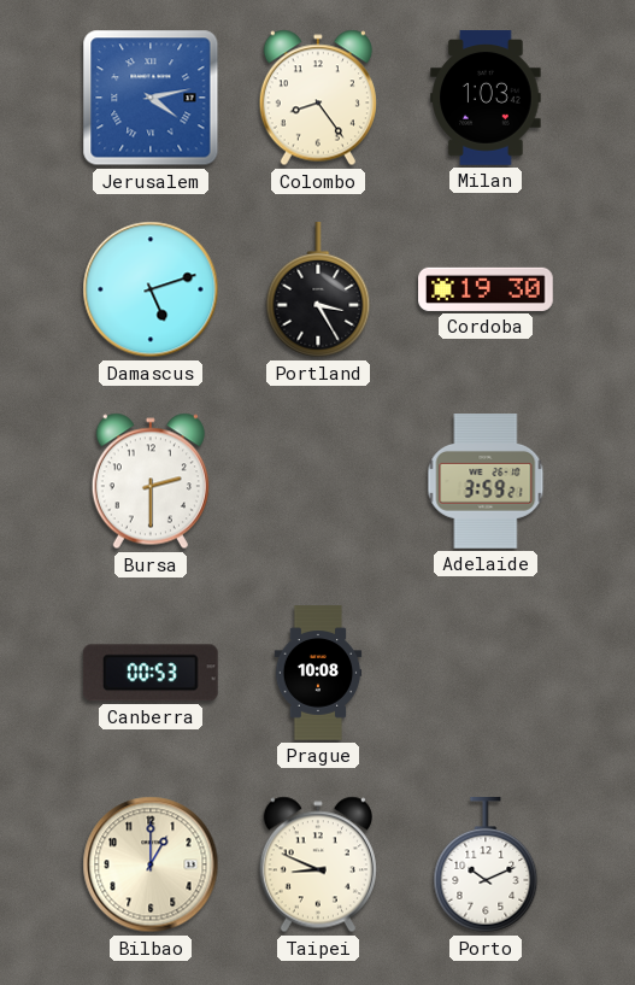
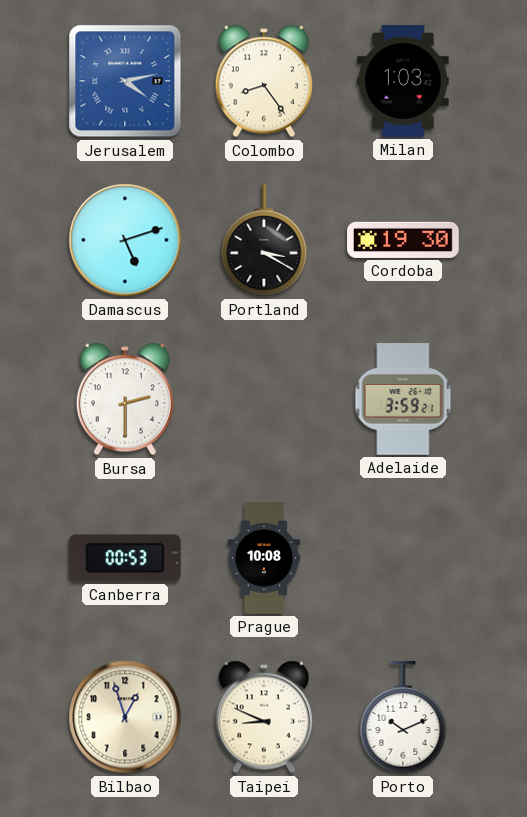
Portland: 3:25 -> 3:20
Bilbao: 1:00 -> 12:57
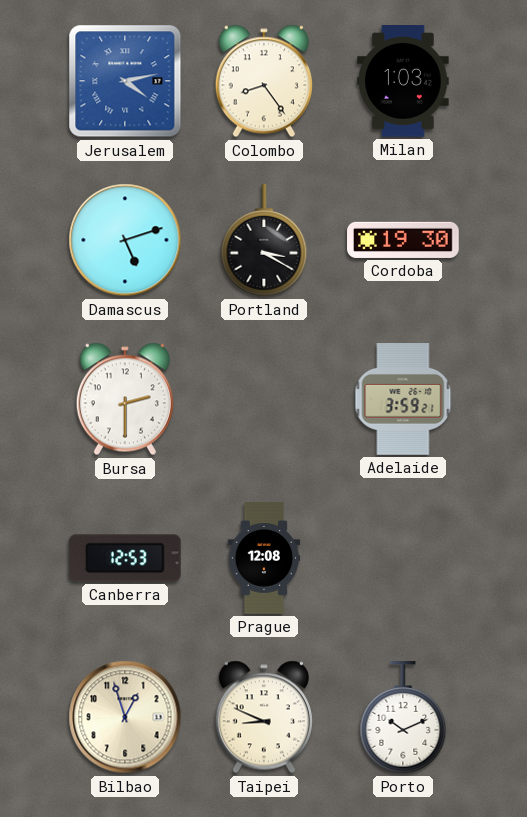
Canberra: 00:53 -> 12:53
Prague: 10:08 -> 12:08
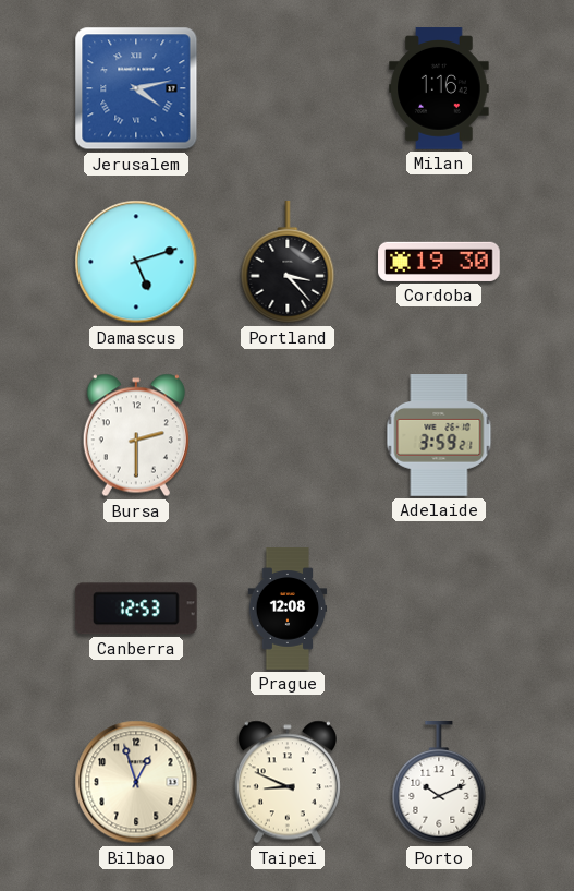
Colombo: 8:24 -> none
Milan: 1:03 -> 1:16
Portland: 3:20 -> 3:23
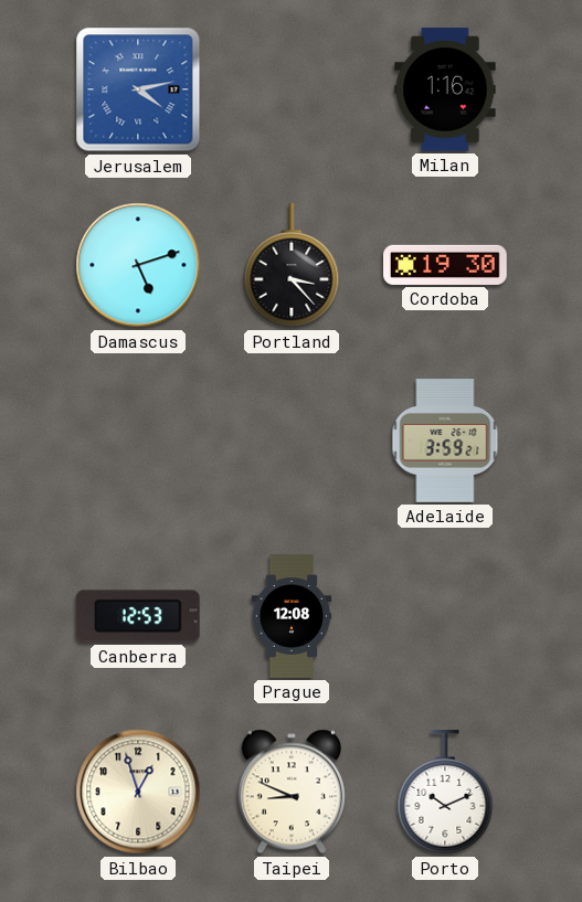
Bursa: 2:30 -> none
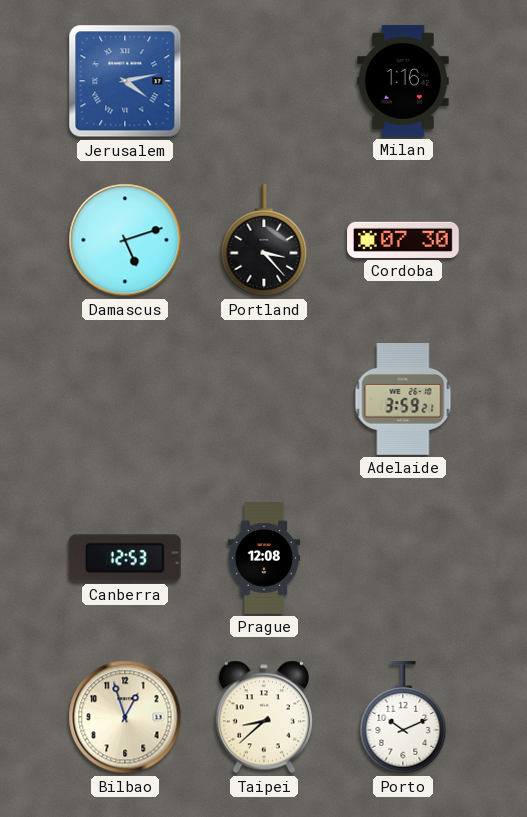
Cordoba: 19:30 -> 07:30
Taipei: 8:49 -> 8:38
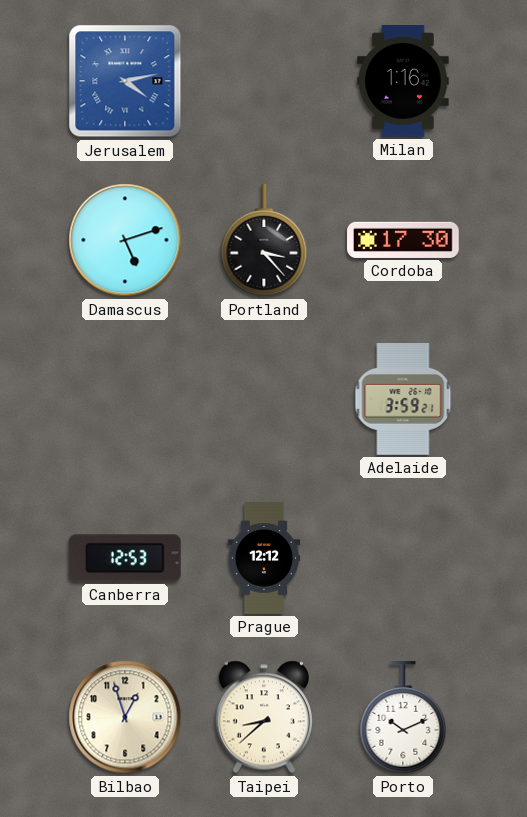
Cordoba: 07:30 -> 17:30
Prague: 12:08 -> 12:12
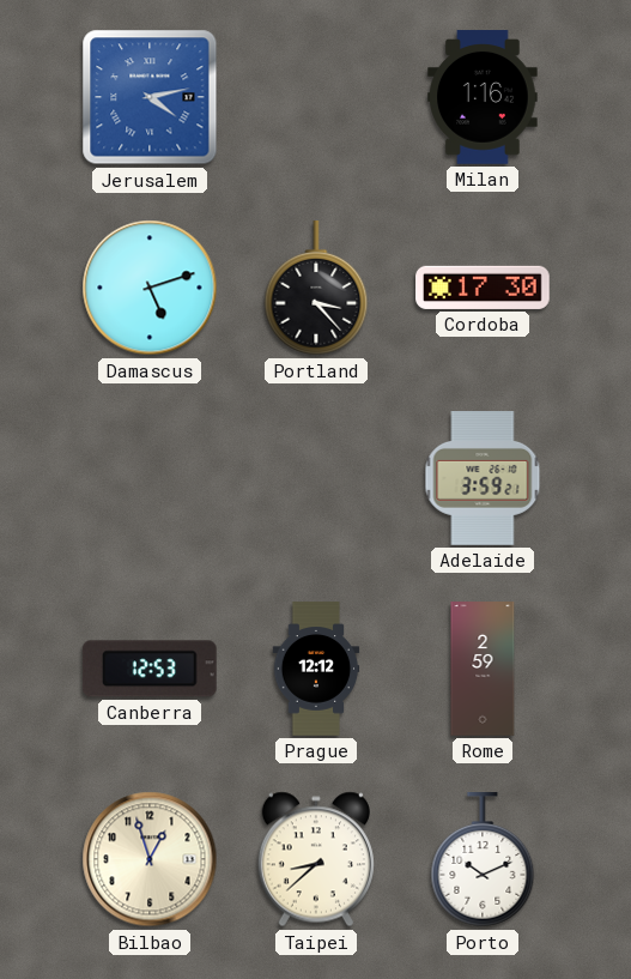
Rome: none -> 2:59
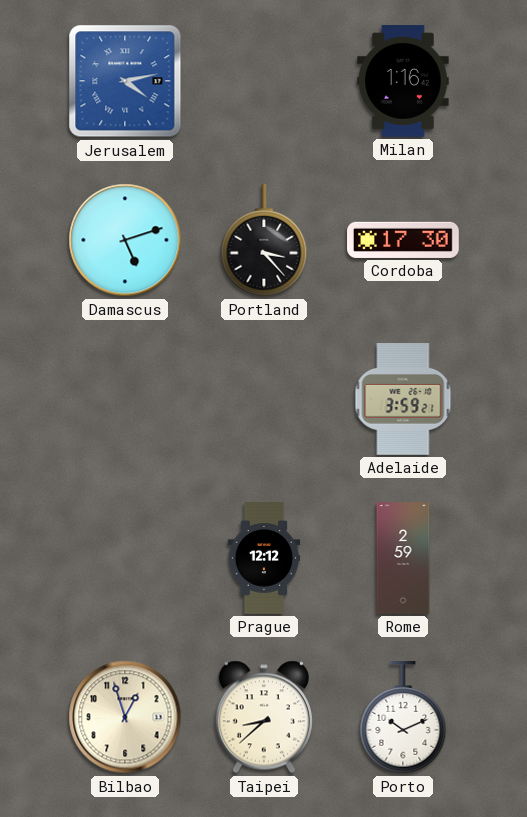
Canberra: 12:53 -> none
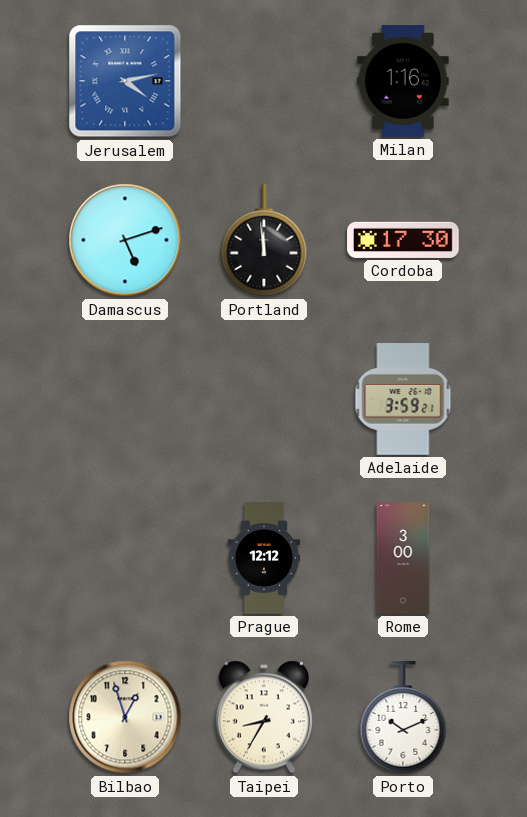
Portland: 3:23 -> 11:59
Rome: 2:59 -> 3:00
Taipei: 8:38 -> 8:35
